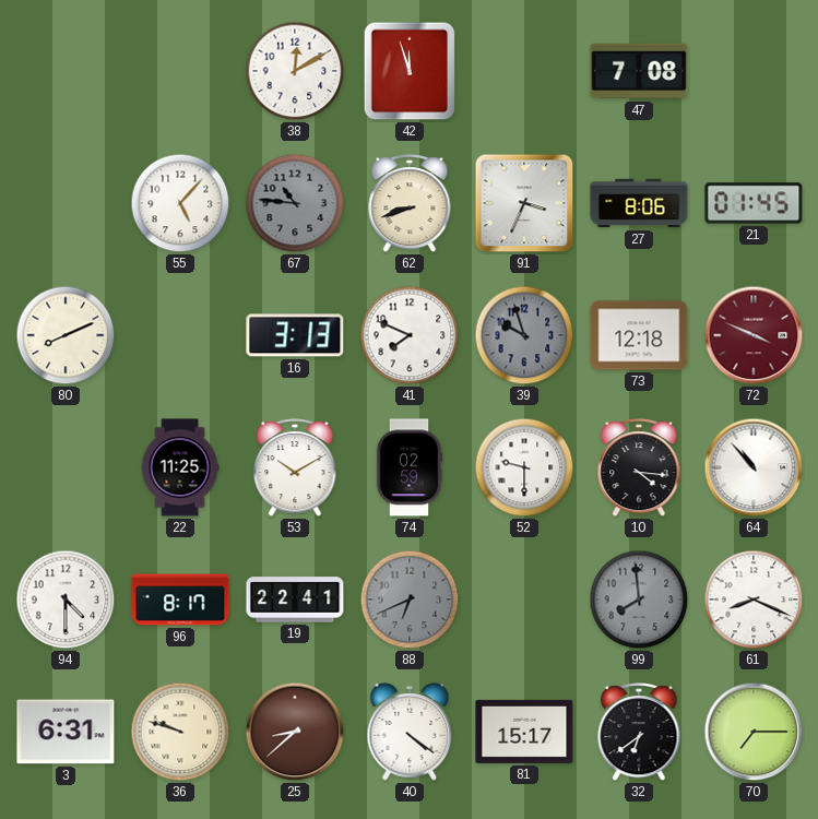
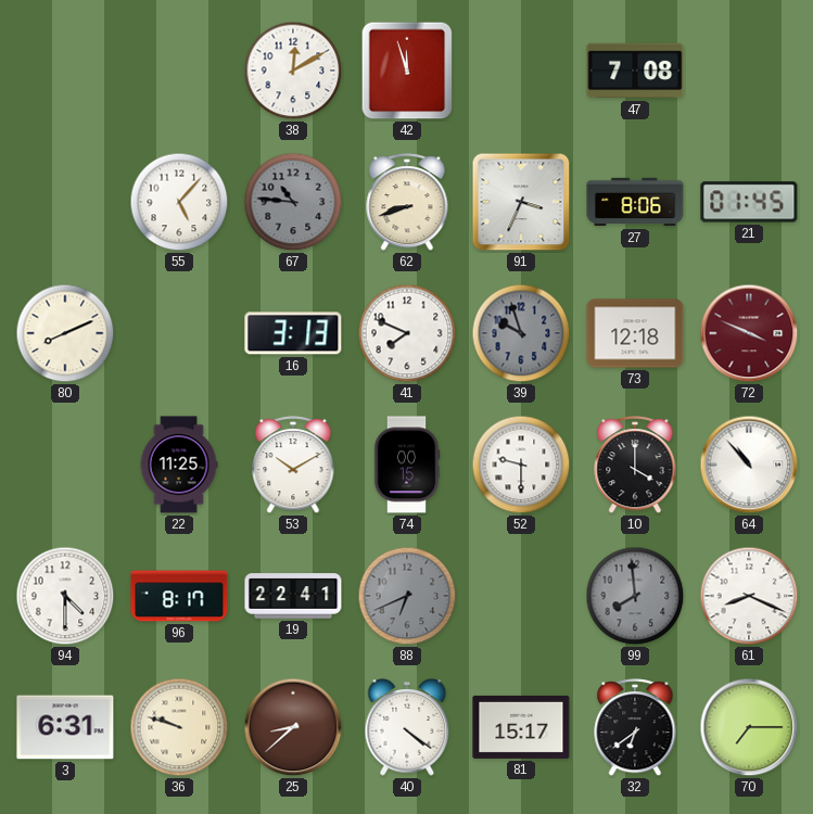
74: 02:59 -> 00:15
10: 4:16 -> 4:00
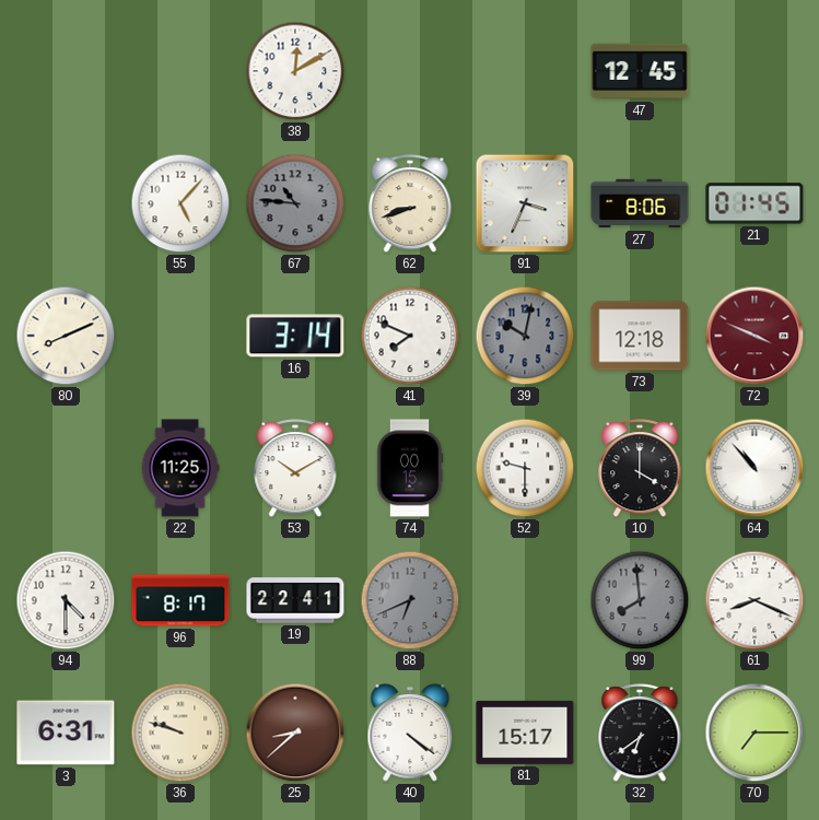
42: 11:57 -> none
47: 7:08 -> 12:45
16: 3:13 -> 3:14
39: 9:57 -> 10:02
